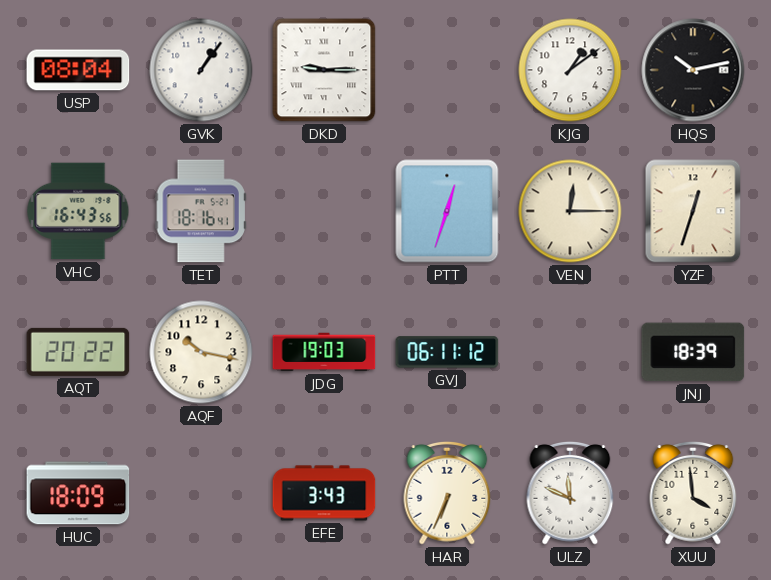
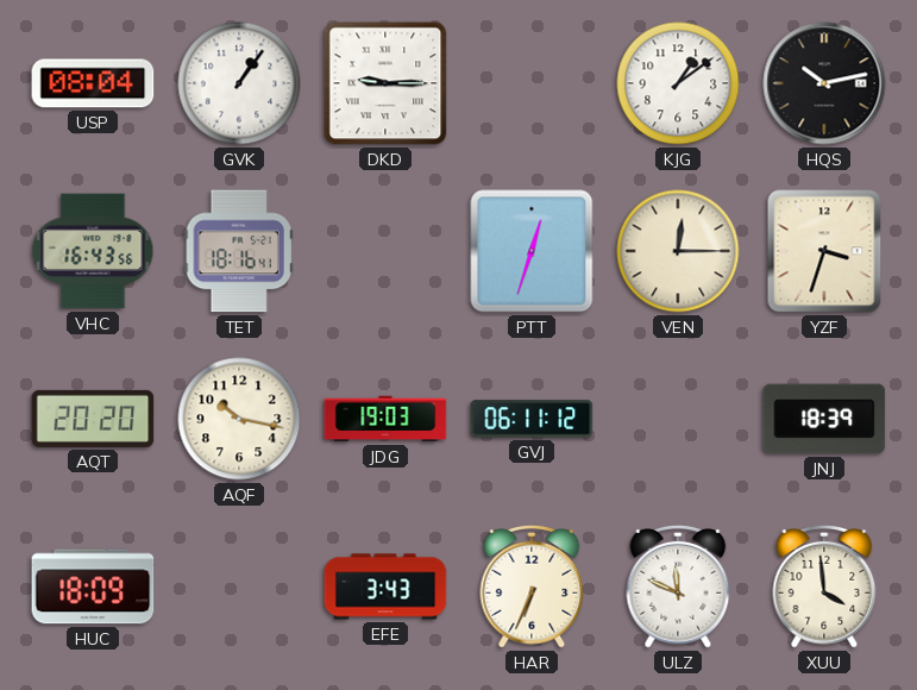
YZF: 12:33 -> 3:33
AQT: 20:22 -> 20:20
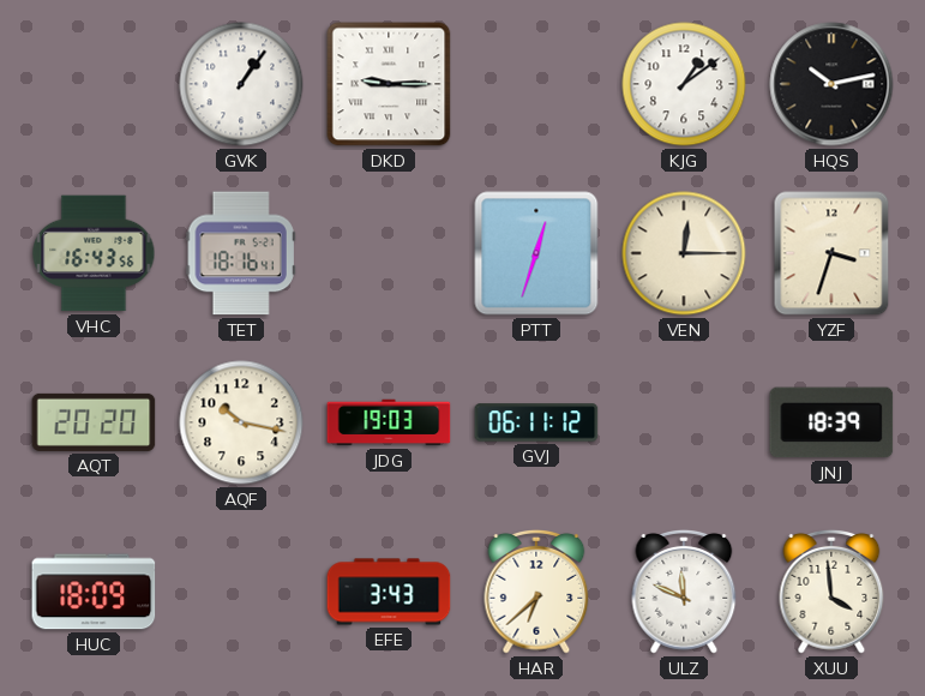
USP: 08:04 -> none
HAR: 6:34 -> 6:38
